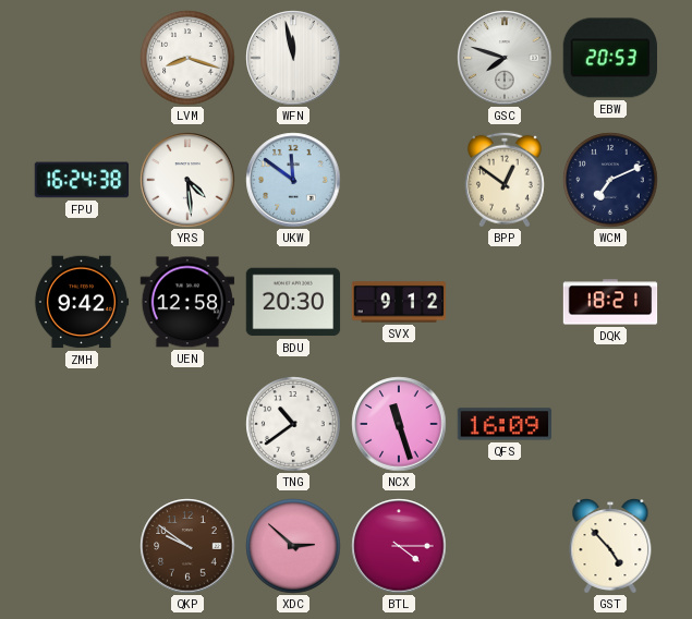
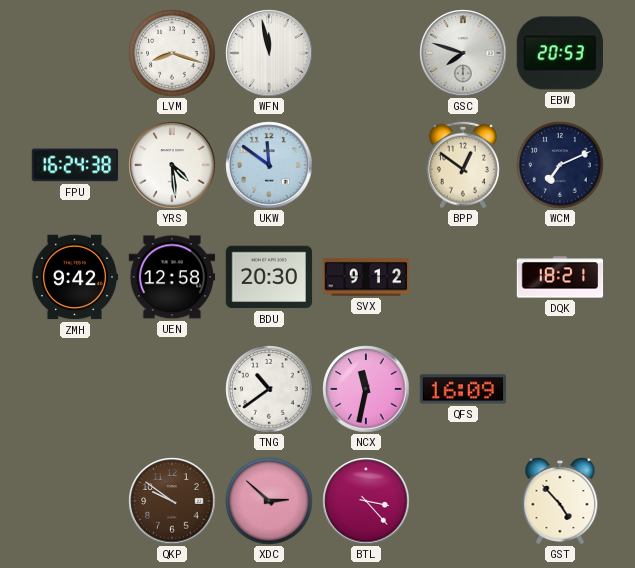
NCX: 11:27 -> 11:32
BTL: 4:15 -> 3:23
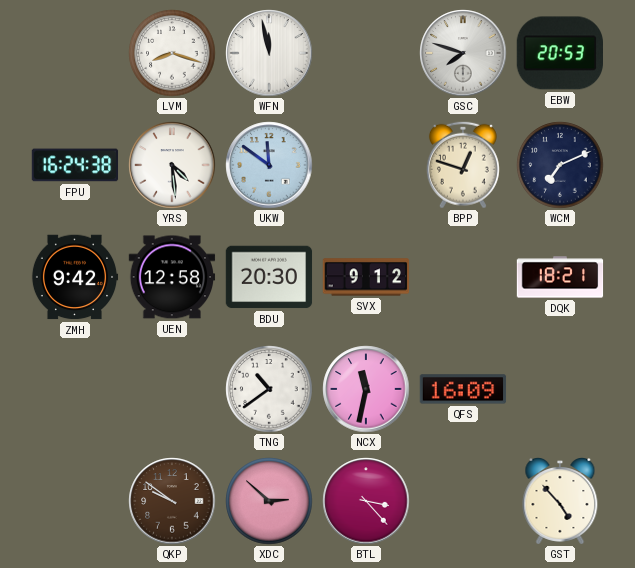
BPP: 12:51 -> 12:48
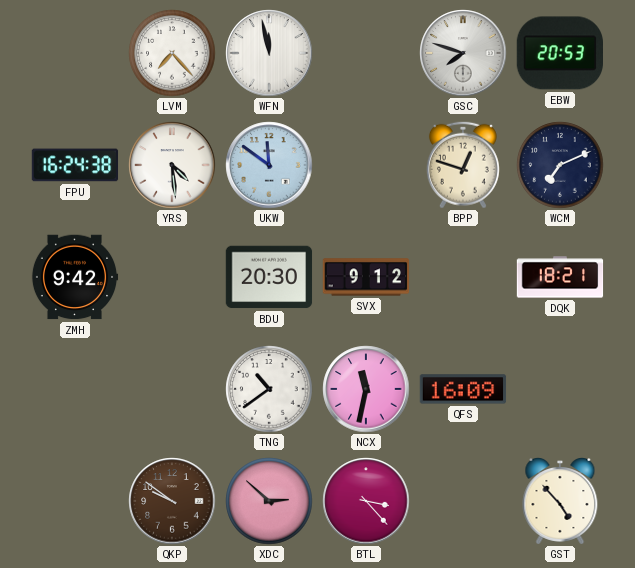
LVM: 8:18 -> 7:23
UEN: 12:58 -> none
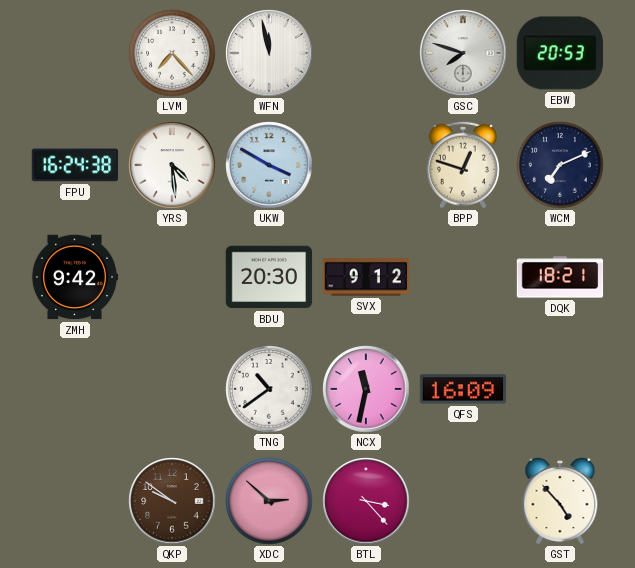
UKW: 11:51 -> 3:50
